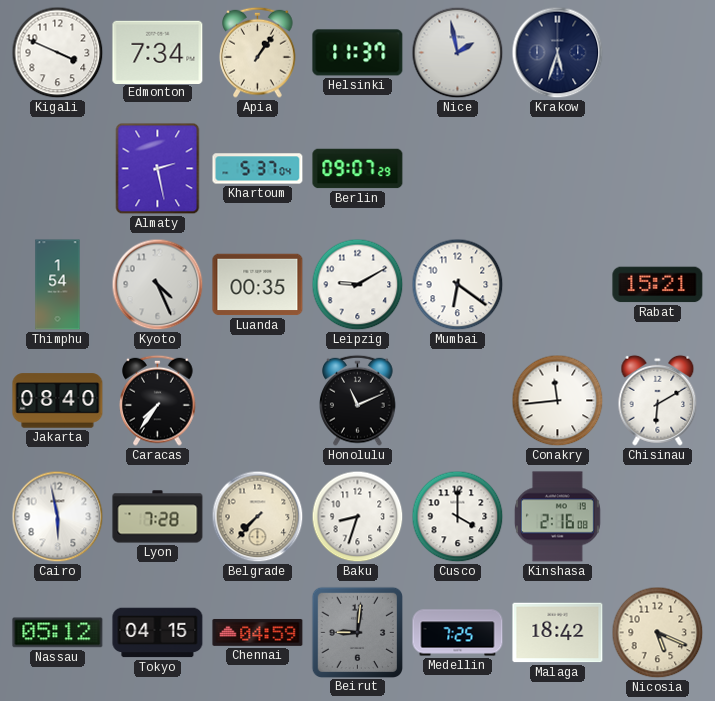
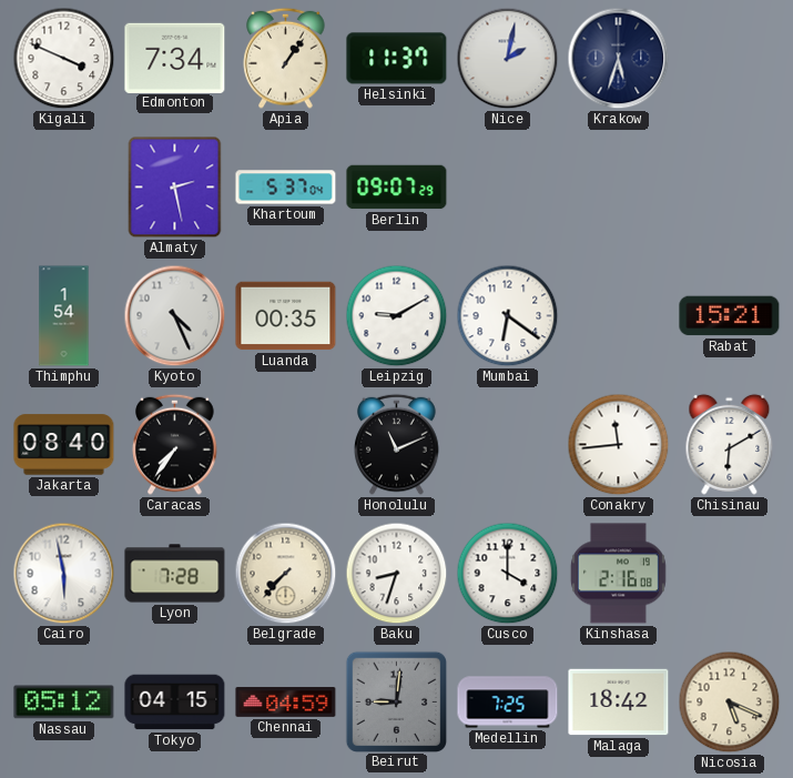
Nice: 1:58 -> 2:02
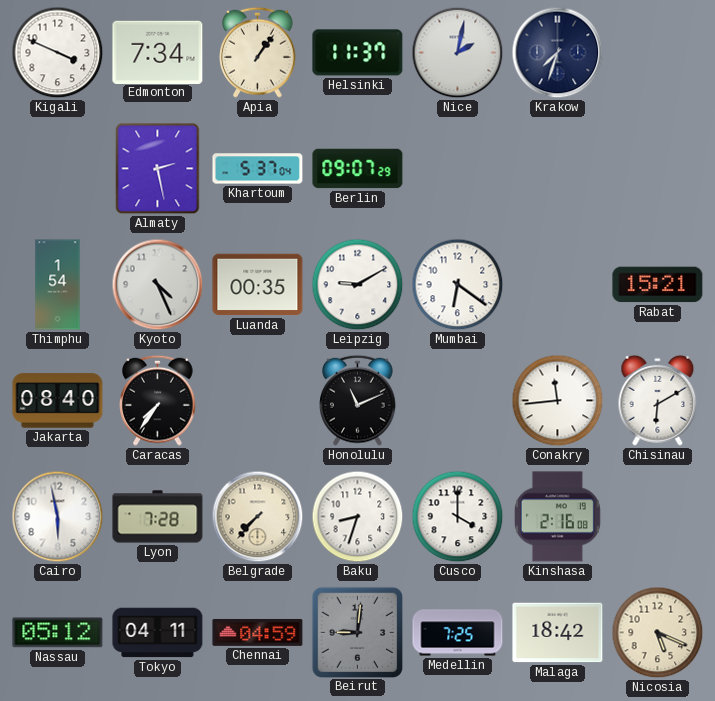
Krakow: 5:33 -> 7:33
Tokyo: 04:15 -> 04:11
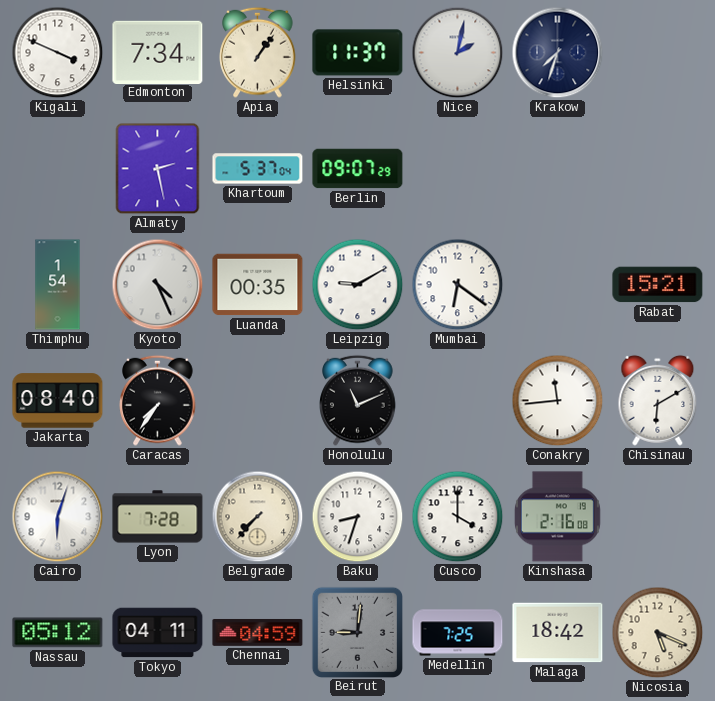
Cairo: 5:58 -> 6:03
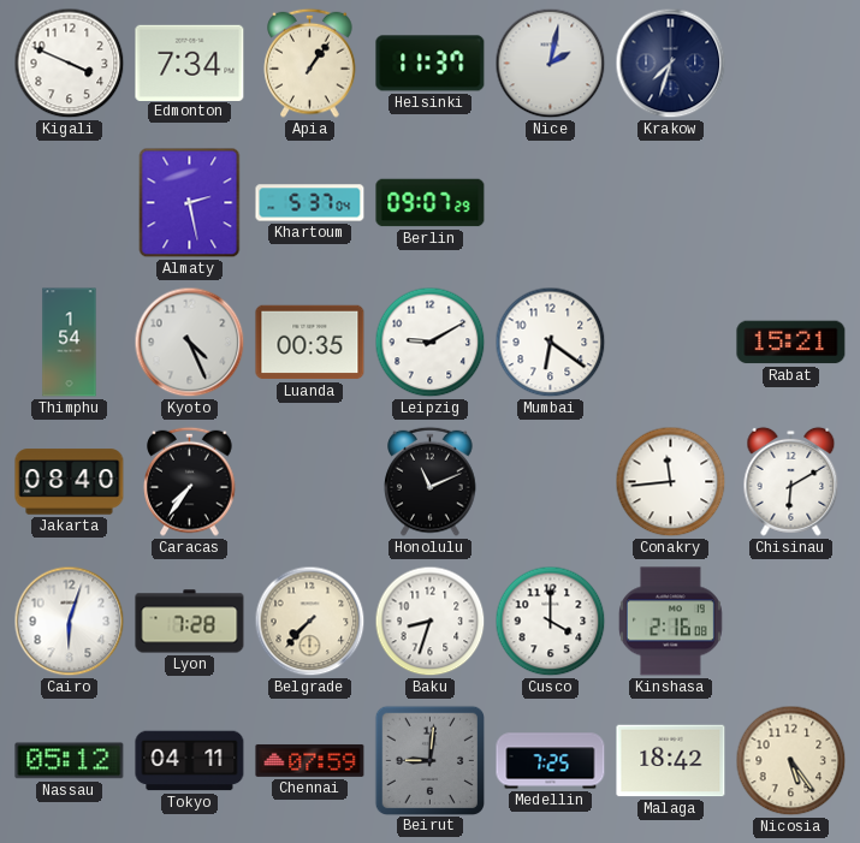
Chennai: 04:59 -> 07:59
Nicosia: 5:19 -> 5:24
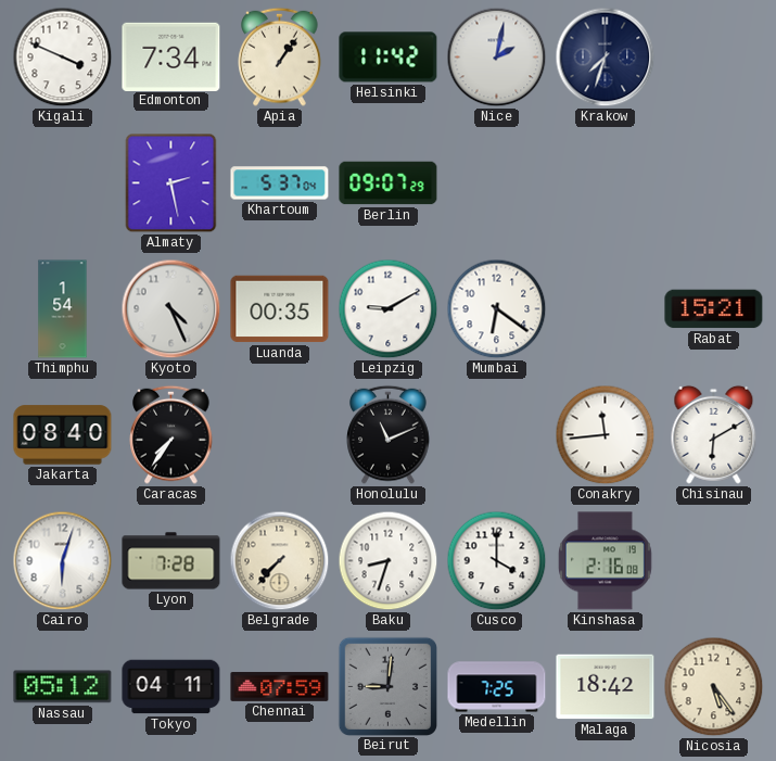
Helsinki: 11:37 -> 11:42
